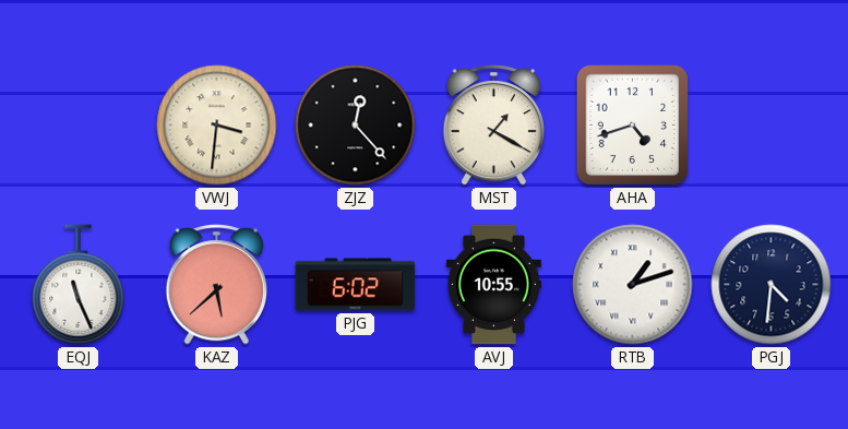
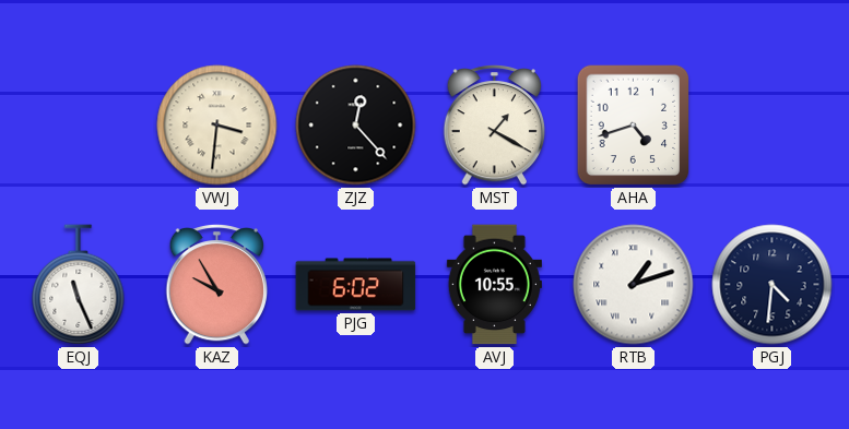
KAZ: 5:38 -> 9:55
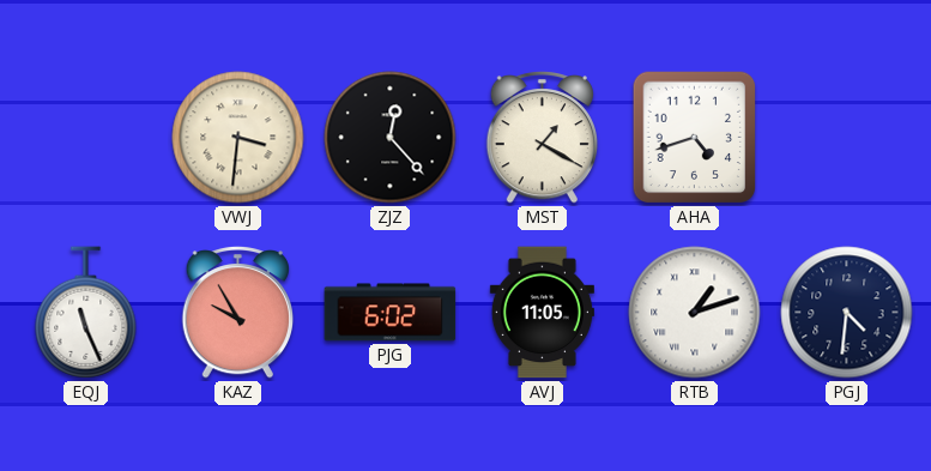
AVJ: 10:55 -> 11:05
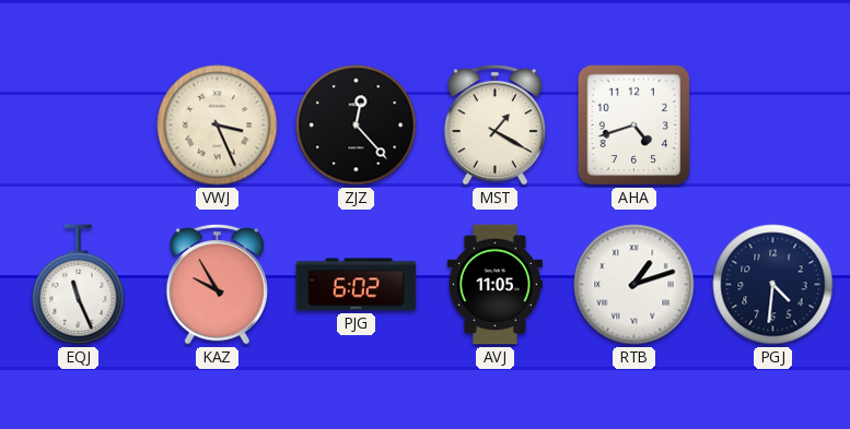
VWJ: 3:31 -> 3:26
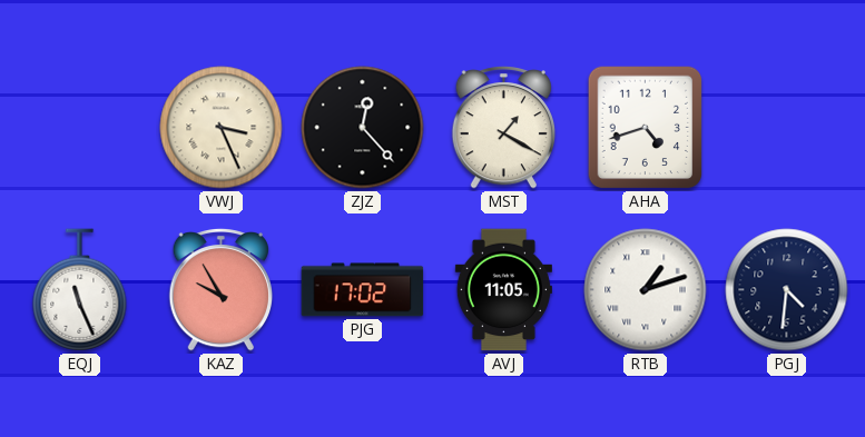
PJG: 6:02 -> 17:02
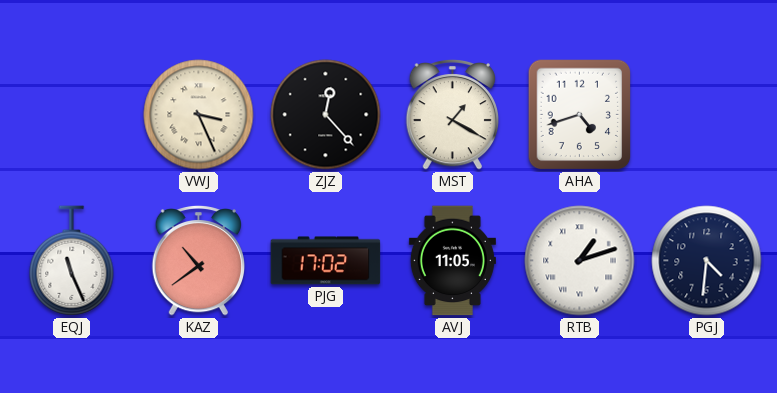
KAZ: 9:55 -> 10:39
